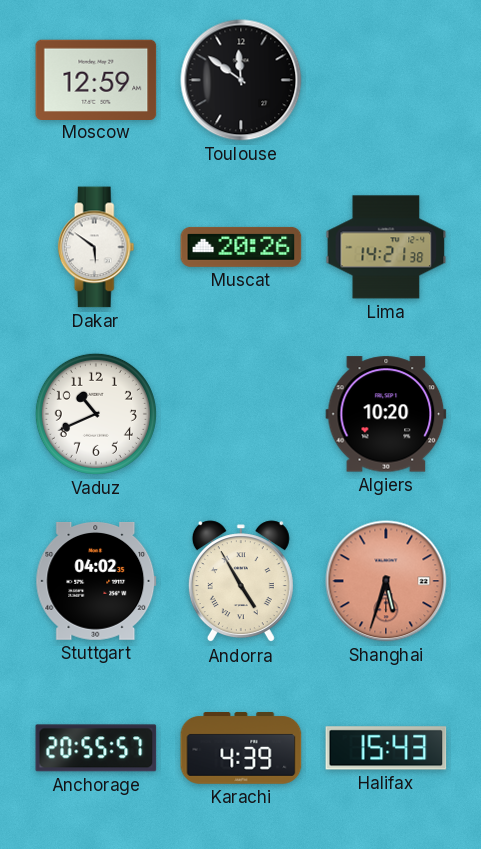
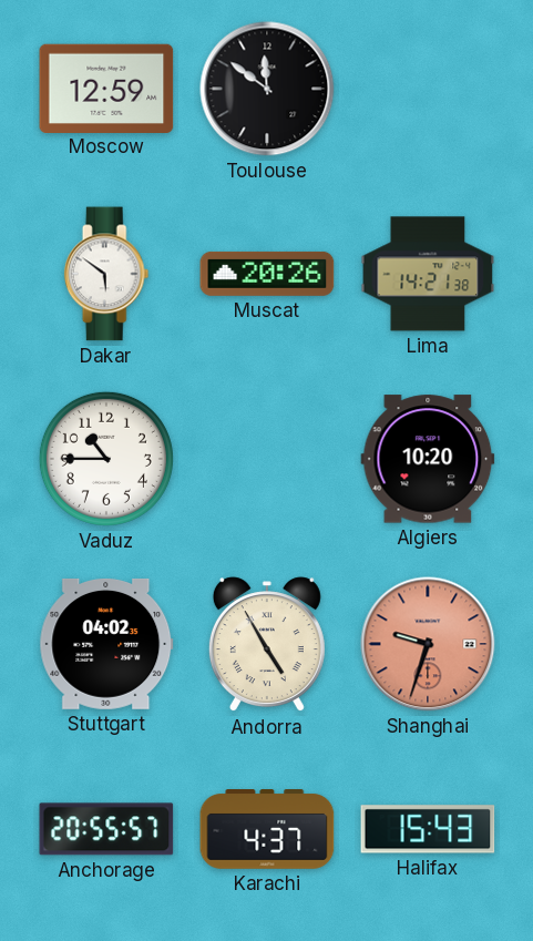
Vaduz: 10:41 -> 10:45
Shanghai: 5:33 -> 9:33
Karachi: 4:39 -> 4:37
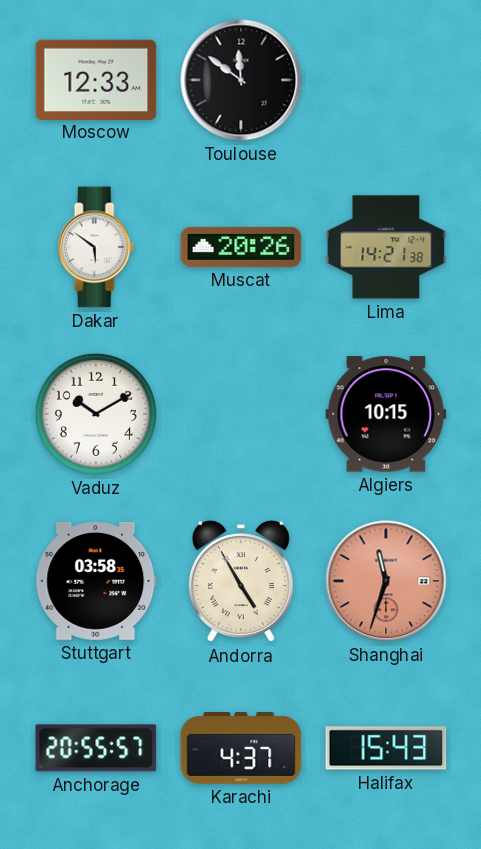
Moscow: 12:59 -> 12:33
Vaduz: 10:45 -> 10:10
Algiers: 10:20 -> 10:15
Stuttgart: 04:02 -> 03:58
Shanghai: 9:33 -> 11:33
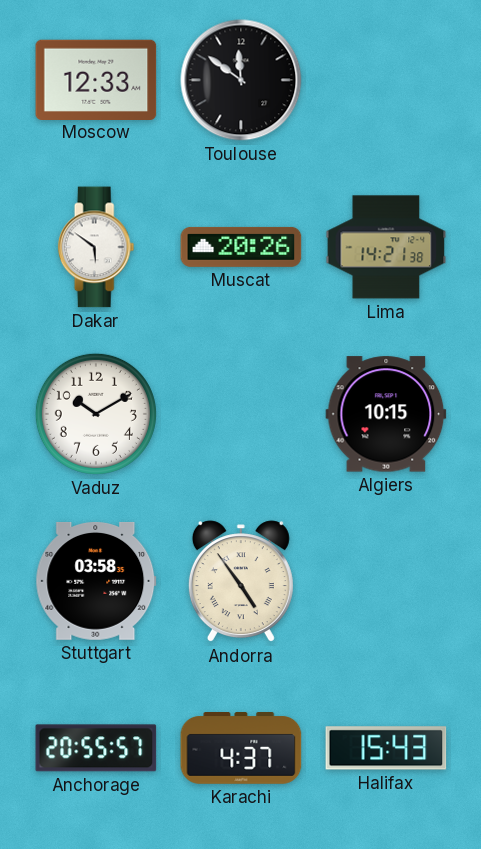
Andorra: 4:55 -> 4:54
Shanghai: 11:33 -> none
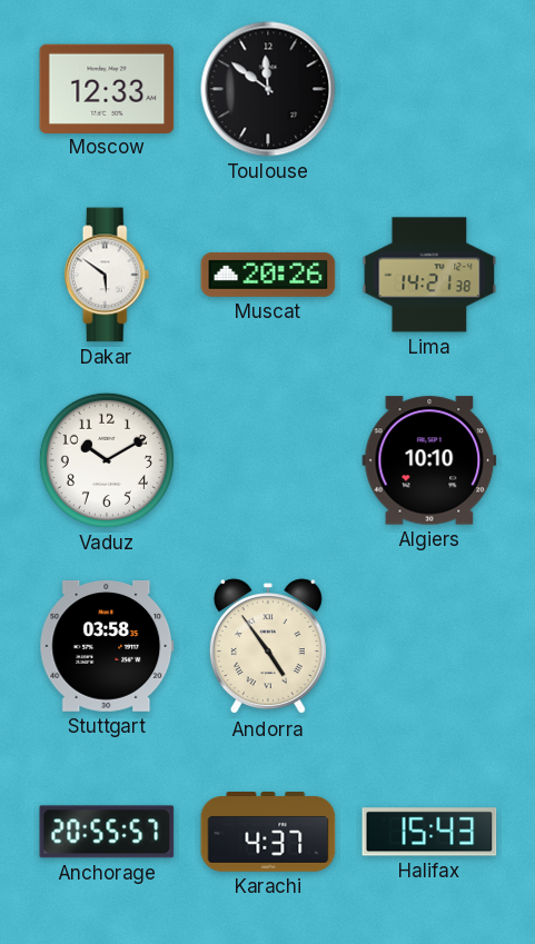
Algiers: 10:15 -> 10:10
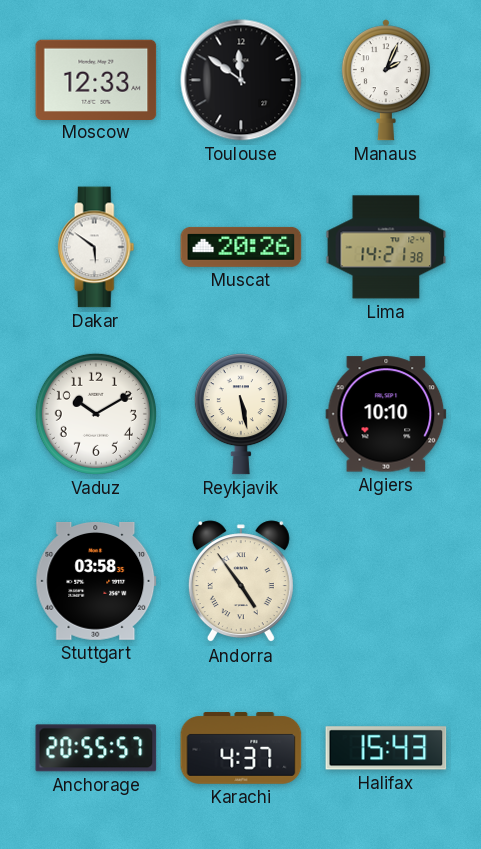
Manaus: none -> 2:04
Reykjavik: none -> 5:28
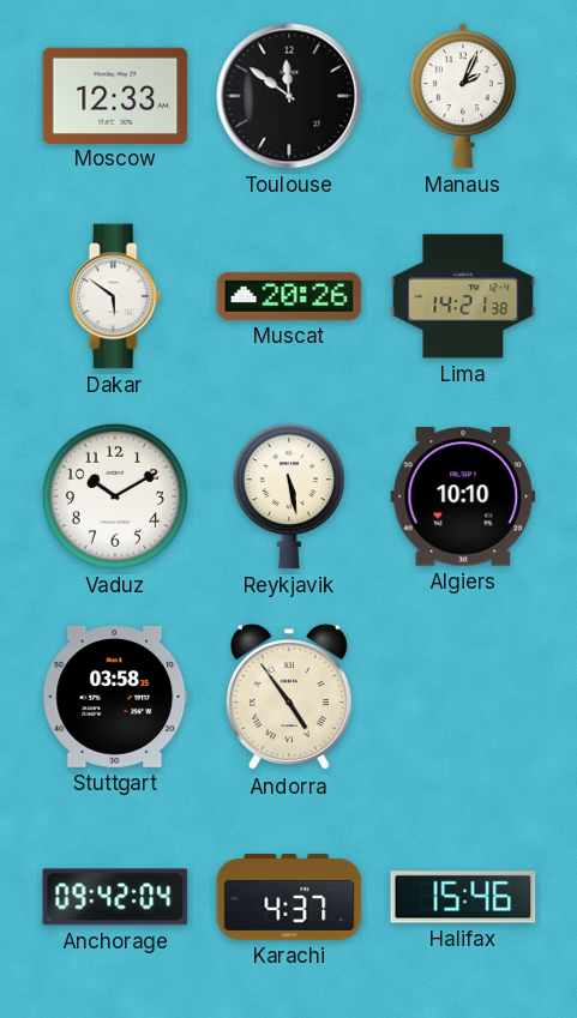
Anchorage: 20:55 -> 09:42
Halifax: 15:43 -> 15:46
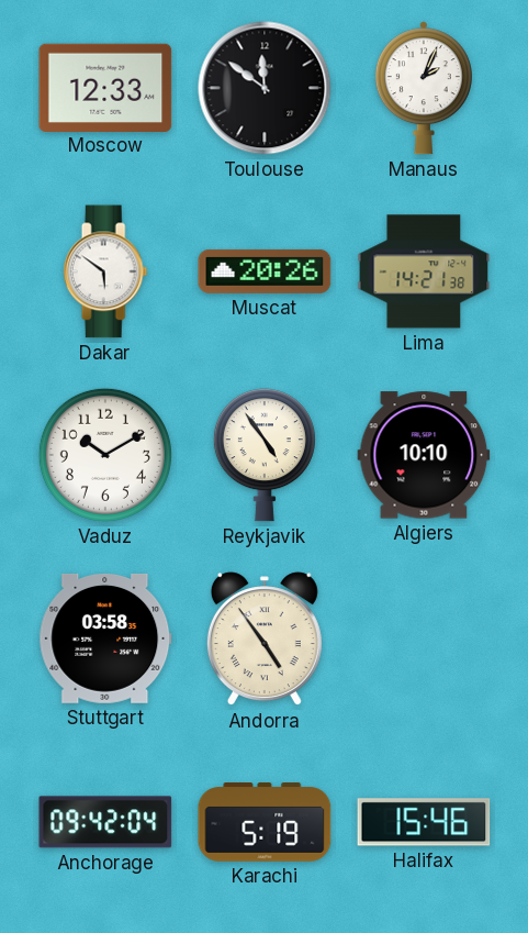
Reykjavik: 5:28 -> 4:54
Karachi: 4:37 -> 5:19
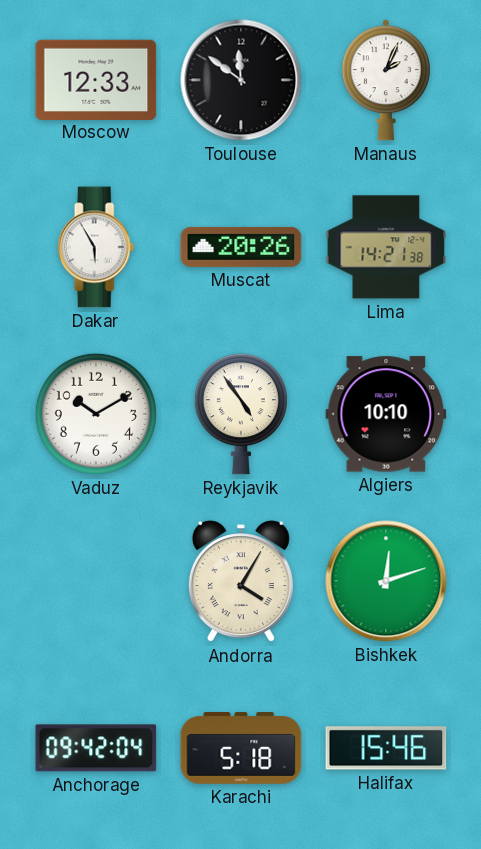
Dakar: 5:51 -> 5:55
Stuttgart: 03:58 -> none
Andorra: 4:54 -> 4:05
Bishkek: none -> 12:12
Karachi: 5:19 -> 5:18
